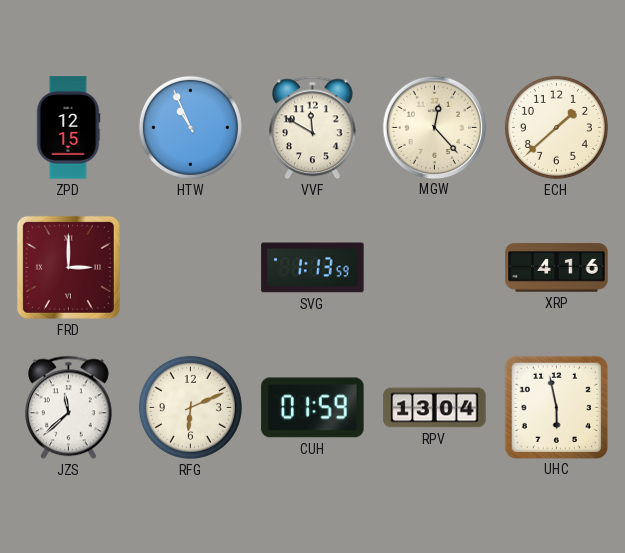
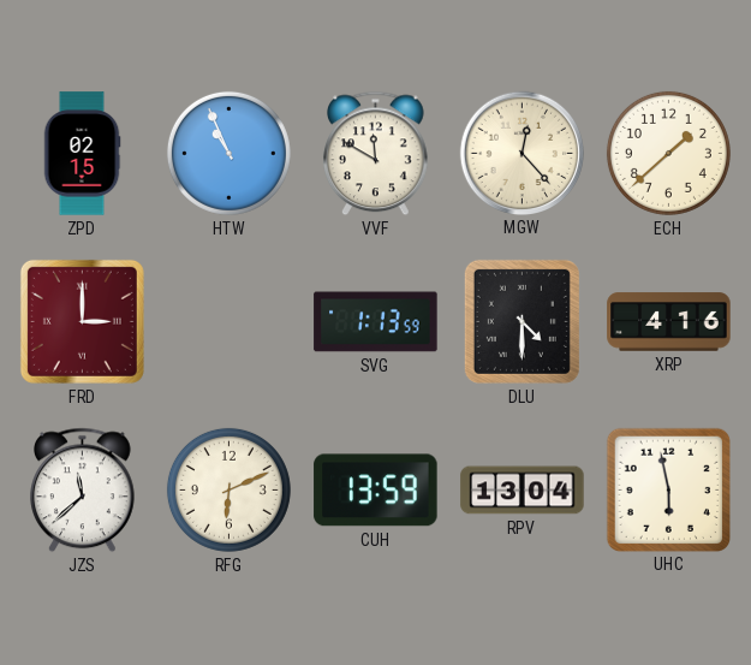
ZPD: 12:15 -> 02:15
DLU: none -> 4:30
CUH: 01:59 -> 13:59
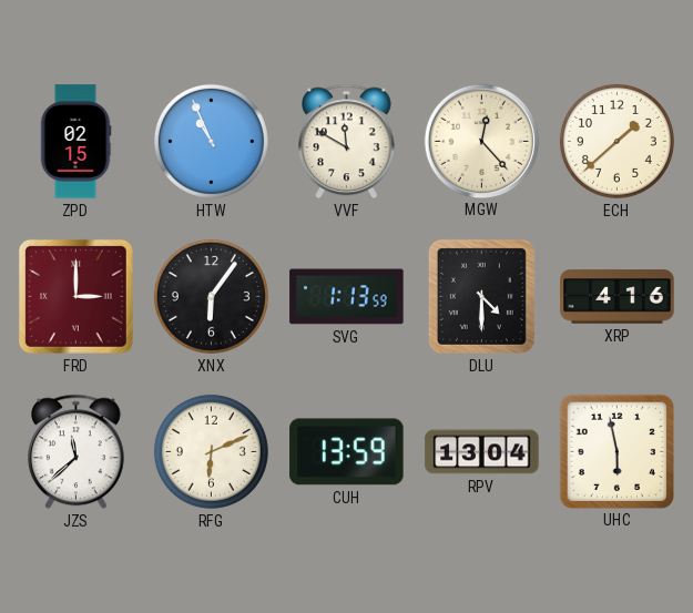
XNX: none -> 6:06
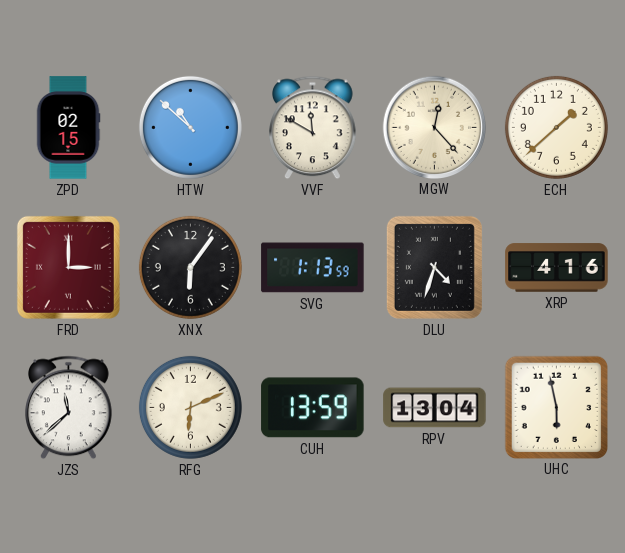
HTW: 10:56 -> 10:52
DLU: 4:30 -> 4:33
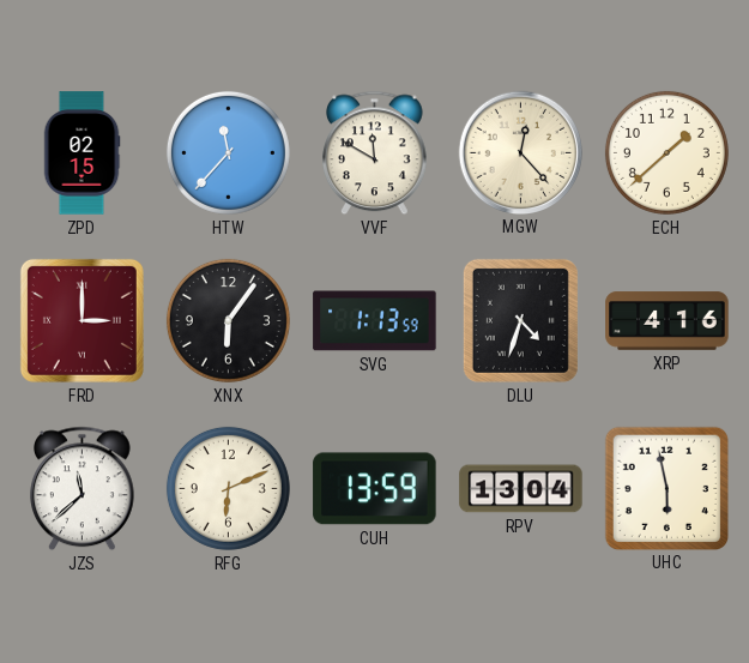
HTW: 10:52 -> 11:37
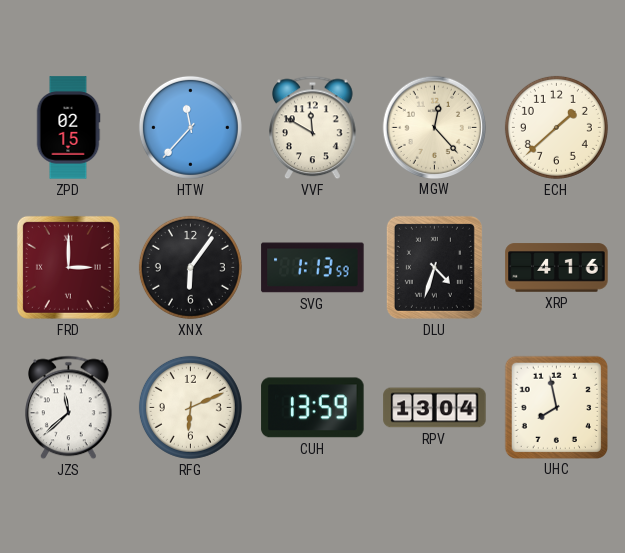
UHC: 5:58 -> 7:58
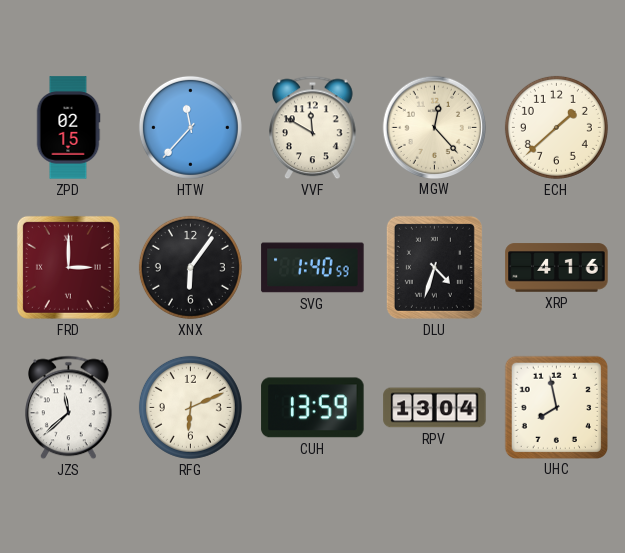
SVG: 1:13 -> 1:40
